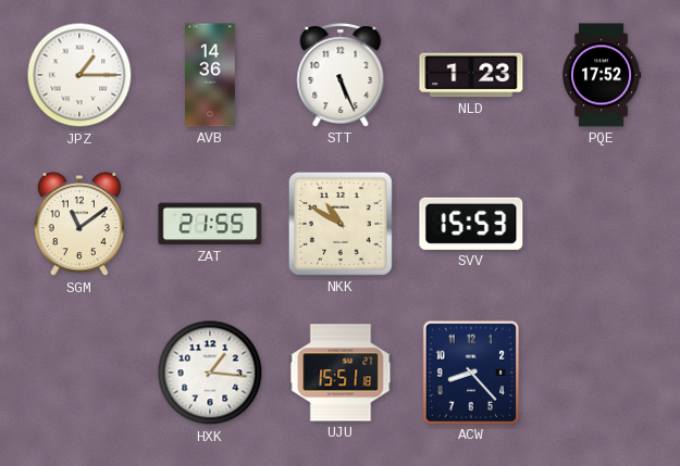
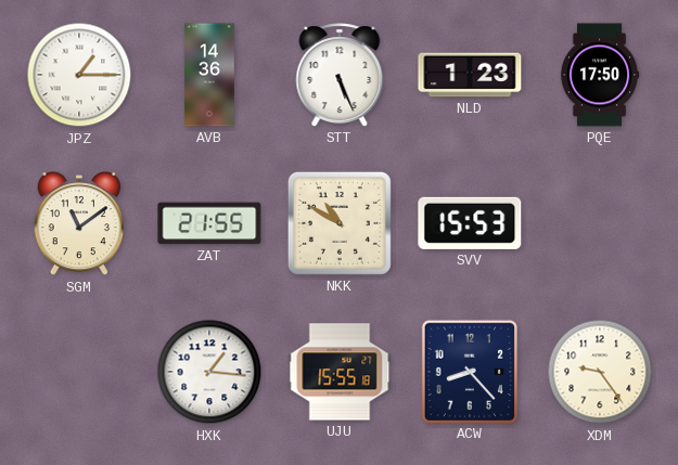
PQE: 17:52 -> 17:50
UJU: 15:51 -> 15:55
XDM: none -> 9:24
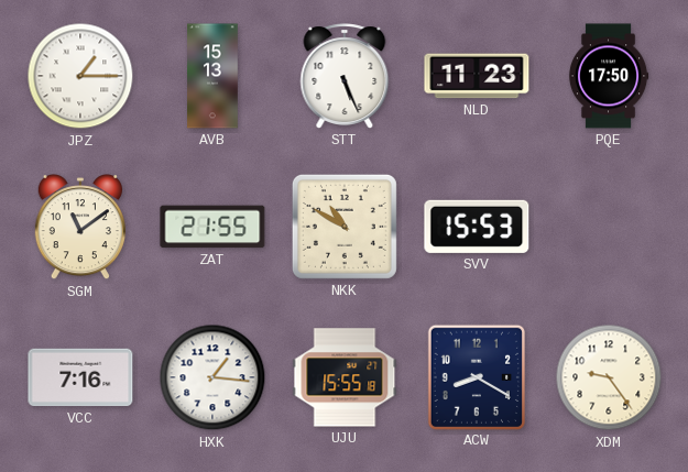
AVB: 14:36 -> 15:13
NLD: 1:23 -> 11:23
VCC: none -> 7:16
ACW: 8:23 -> 8:20
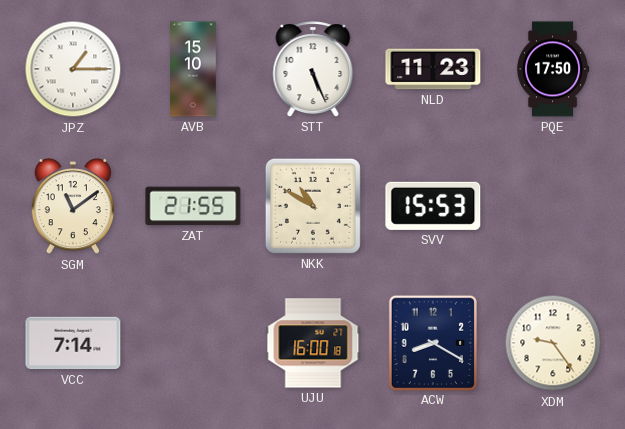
AVB: 15:13 -> 15:10
VCC: 7:16 -> 7:14
HXK: 1:16 -> none
UJU: 15:55 -> 16:00
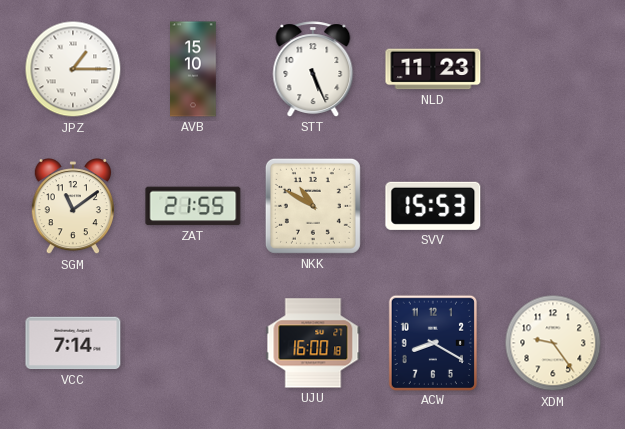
PQE: 17:50 -> none
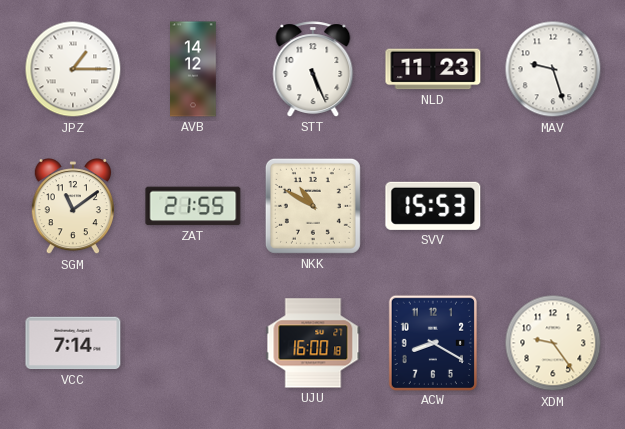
AVB: 15:10 -> 14:12
MAV: none -> 9:27
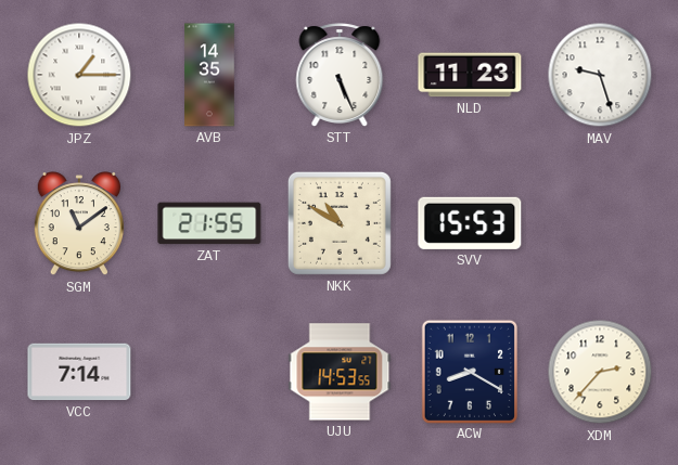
AVB: 14:12 -> 14:35
UJU: 16:00 -> 14:53
XDM: 9:24 -> 2:37
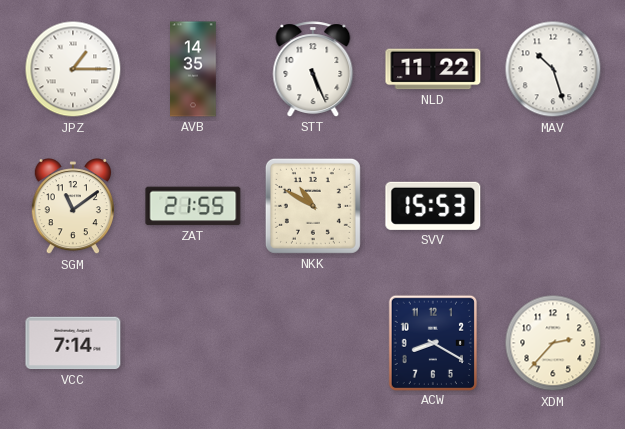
NLD: 11:23 -> 11:22
MAV: 9:27 -> 10:27
UJU: 14:53 -> none
